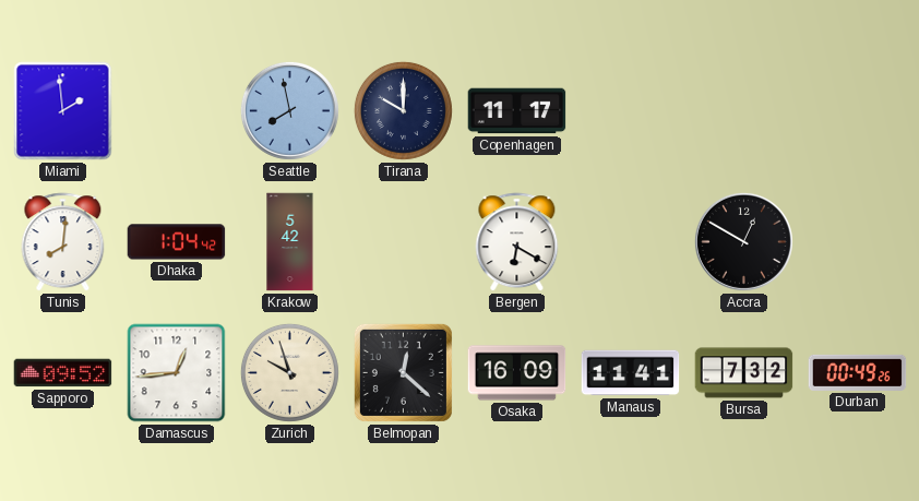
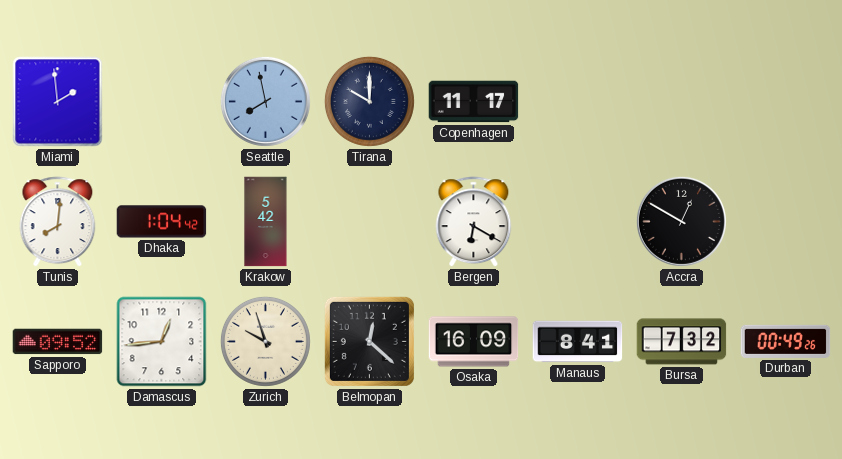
Manaus: 11:41 -> 8:41
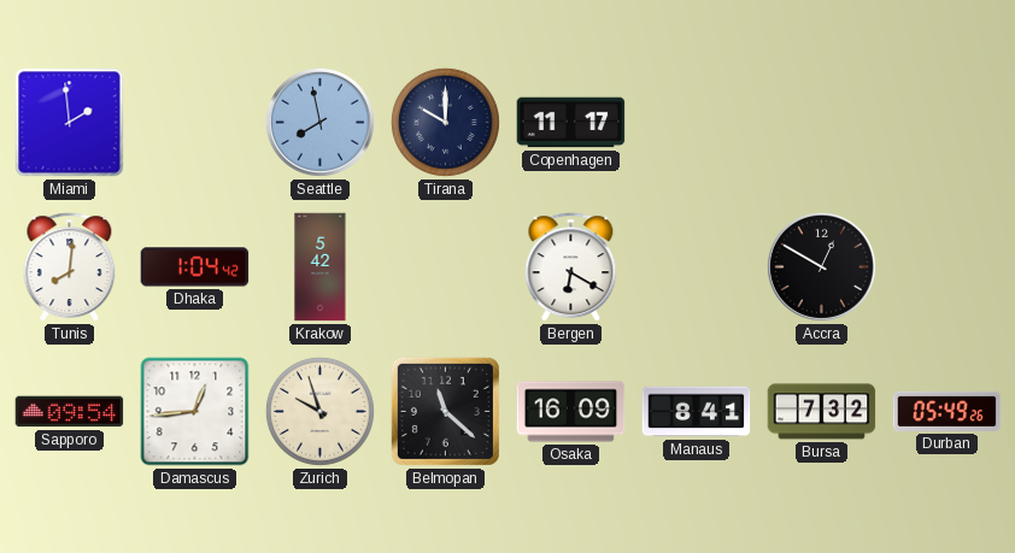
Sapporo: 09:52 -> 09:54
Belmopan: 12:22 -> 11:22
Durban: 00:49 -> 05:49
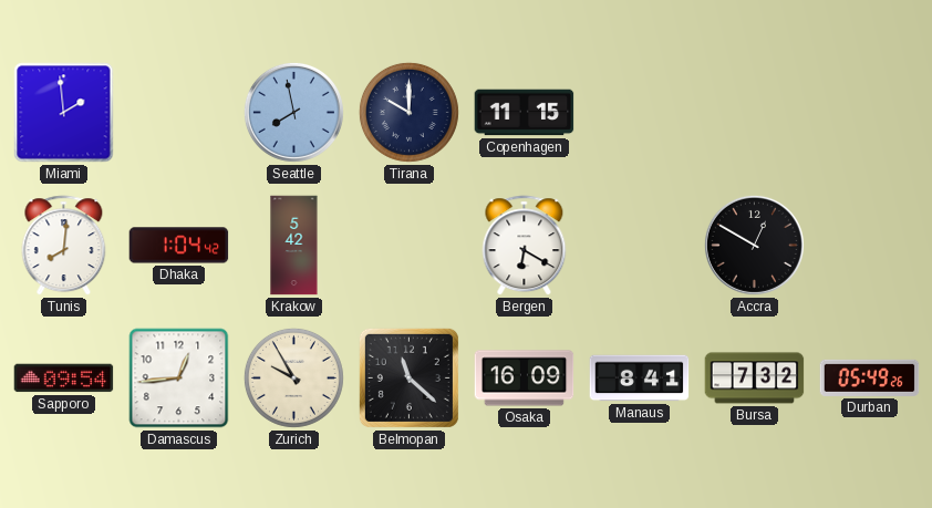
Copenhagen: 11:17 -> 11:15
Zurich: 9:57 -> 9:55
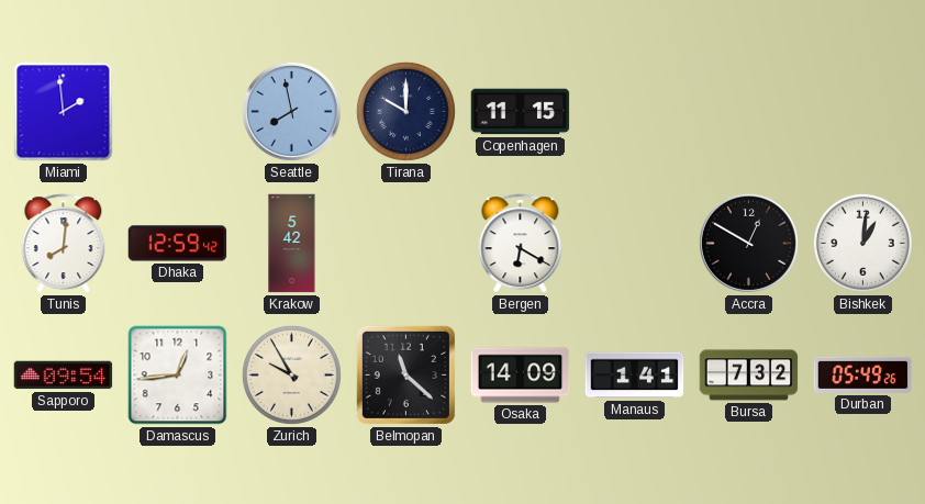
Dhaka: 1:04 -> 12:59
Bishkek: none -> 1:01
Osaka: 16:09 -> 14:09
Manaus: 8:41 -> 1:41
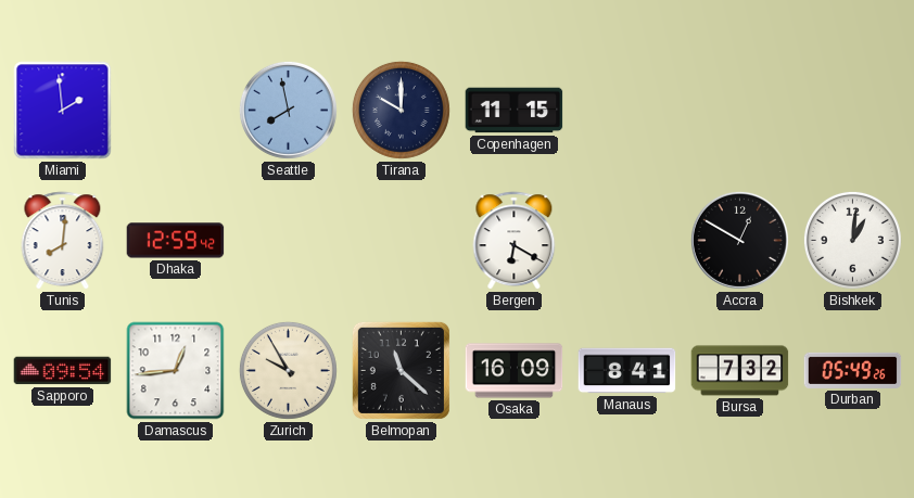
Krakow: 5:42 -> none
Osaka: 14:09 -> 16:09
Manaus: 1:41 -> 8:41
